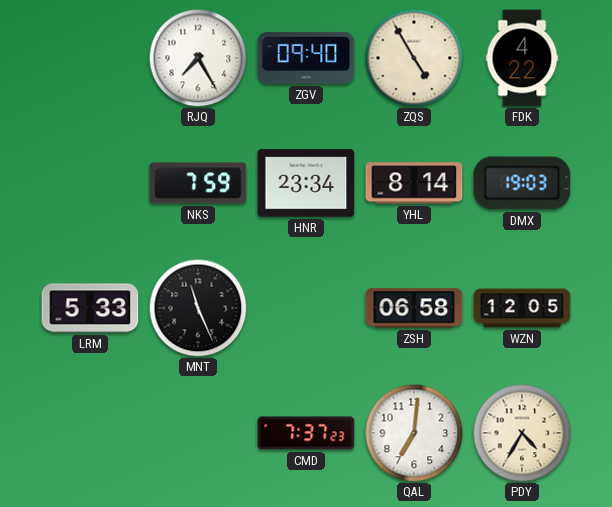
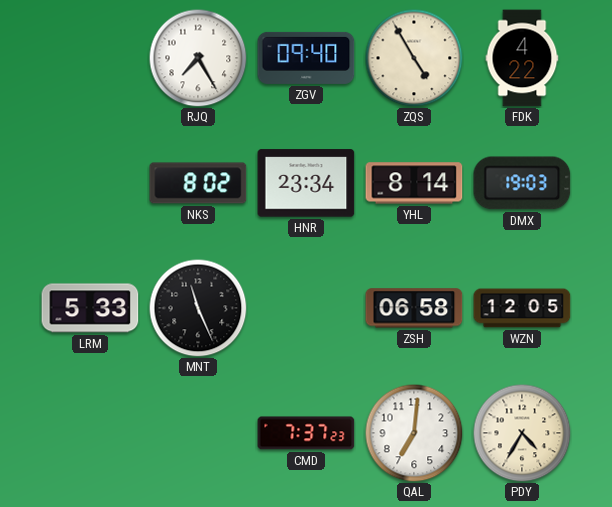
NKS: 7:59 -> 8:02
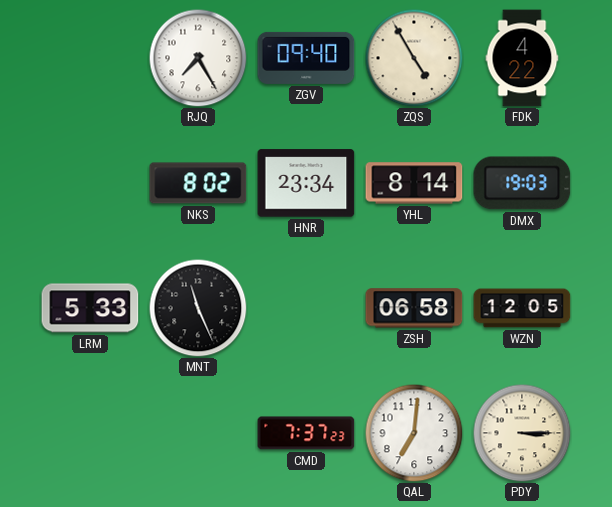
PDY: 4:35 -> 3:15
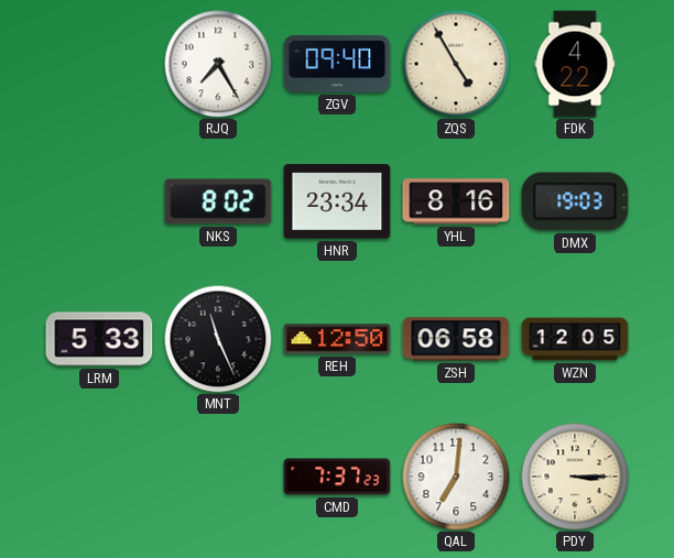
YHL: 8:14 -> 8:16
REH: none -> 12:50
